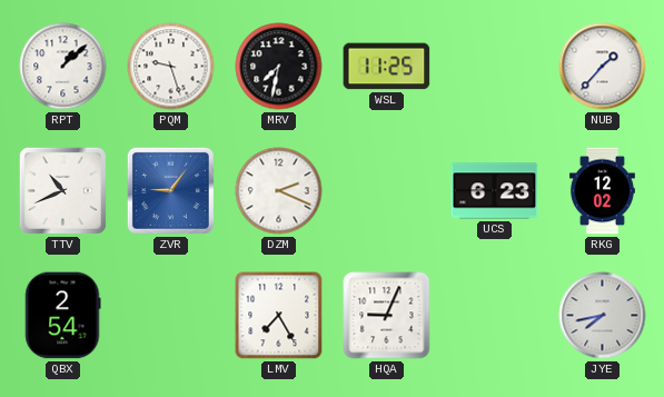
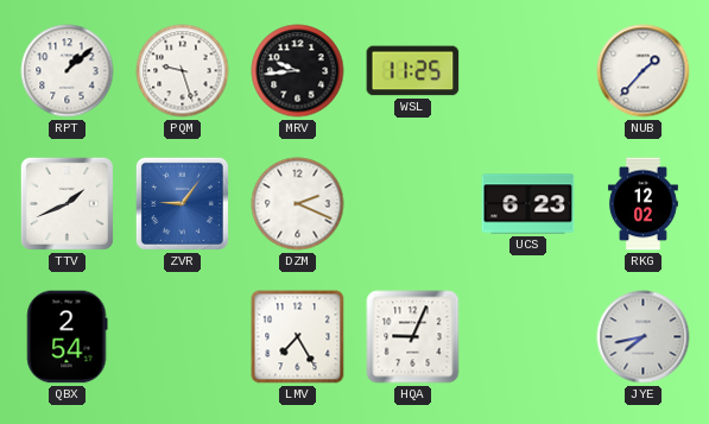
MRV: 7:32 -> 9:44
TTV: 10:41 -> 1:41
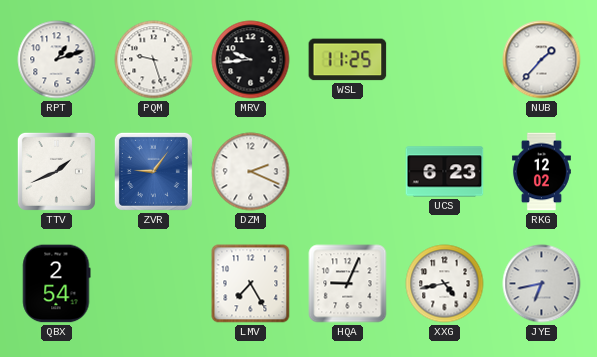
RPT: 1:08 -> 1:12
XXG: none -> 4:43
JYE: 7:43 -> 6:43
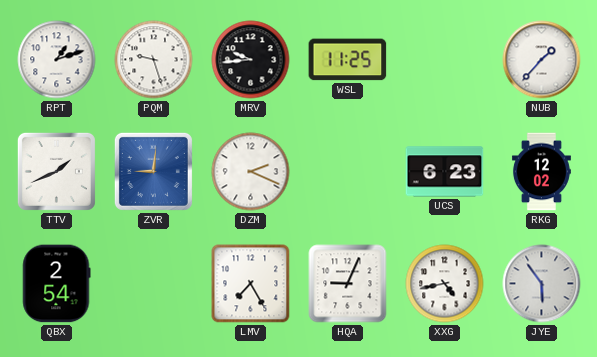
ZVR: 9:06 -> 9:01
JYE: 6:43 -> 5:54
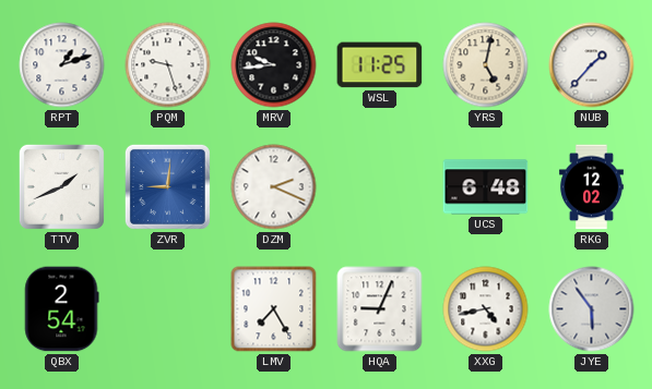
YRS: none -> 5:02
UCS: 6:23 -> 6:48
